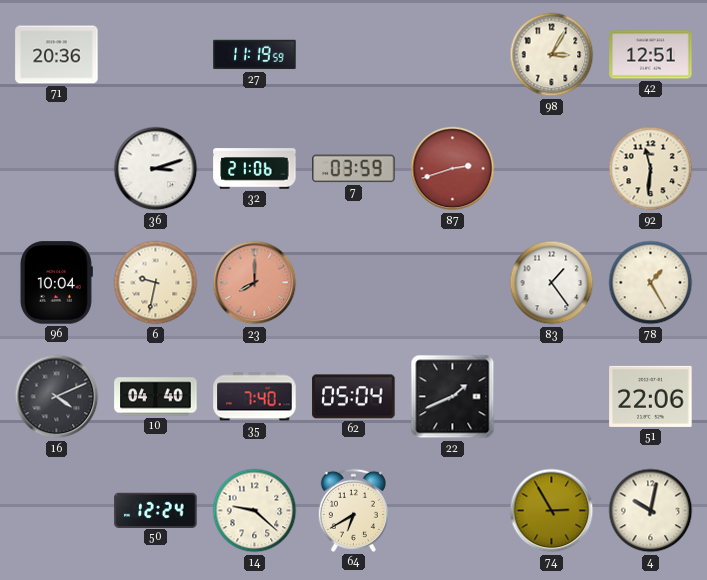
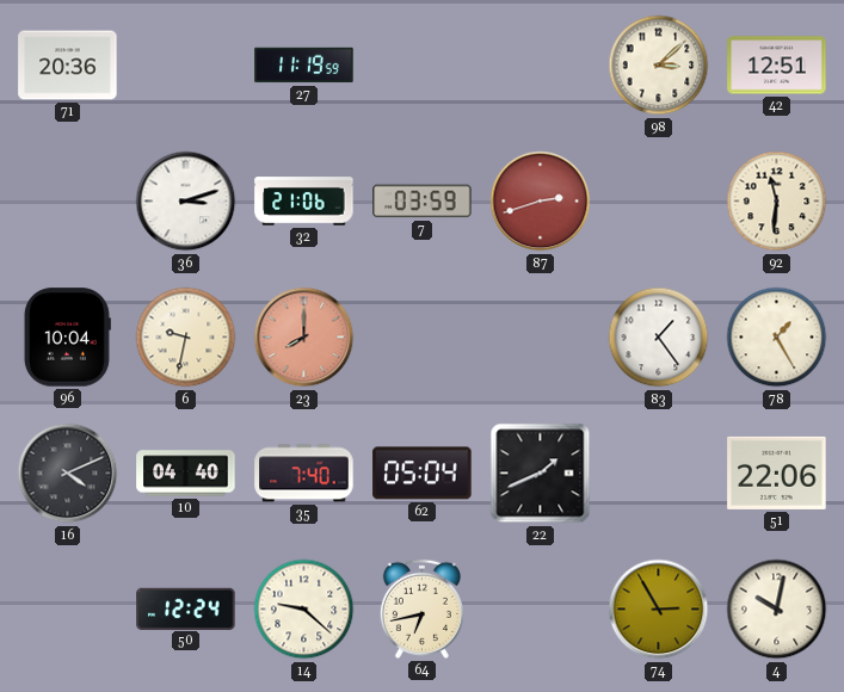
98: 3:05 -> 3:08
64: 6:40 -> 6:43
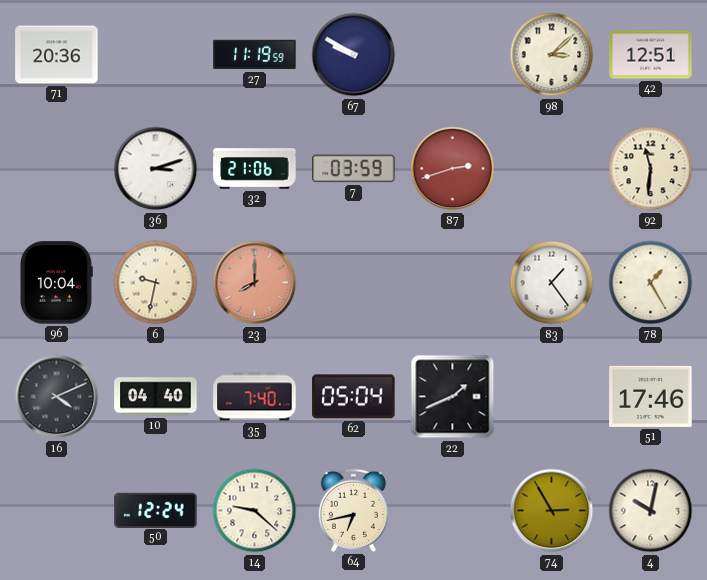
67: none -> 9:50
51: 22:06 -> 17:46
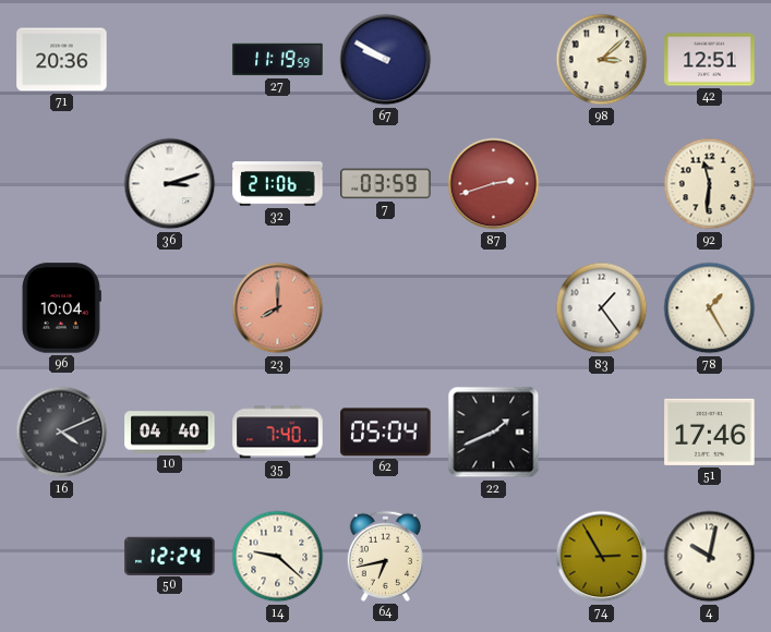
6: 9:32 -> none
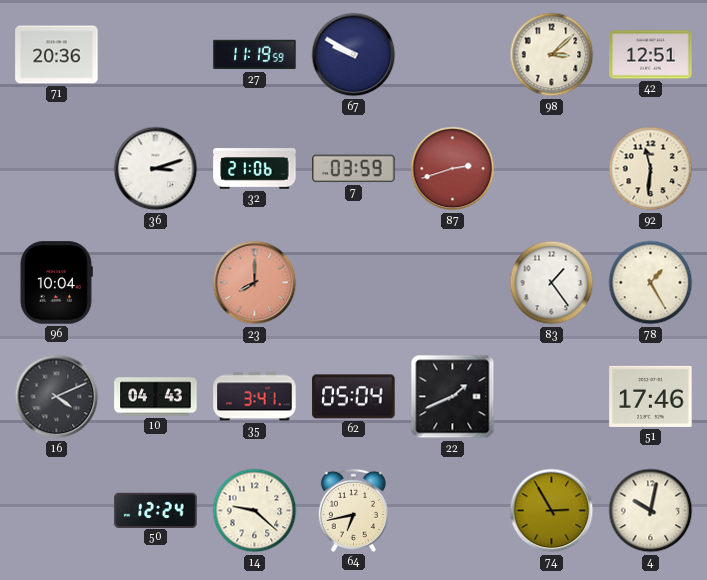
10: 04:40 -> 04:43
35: 7:40 -> 3:41
